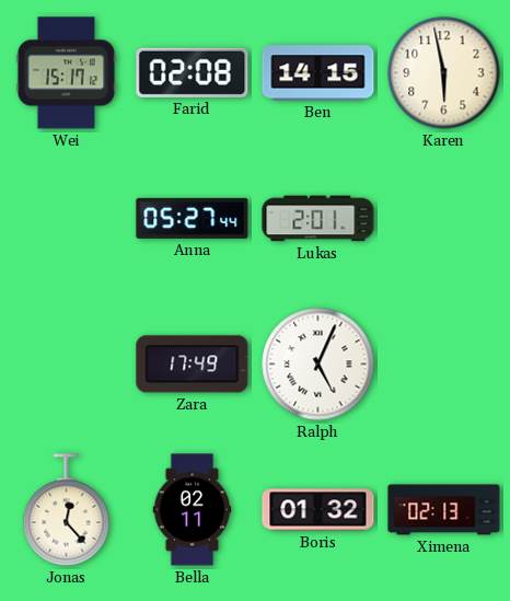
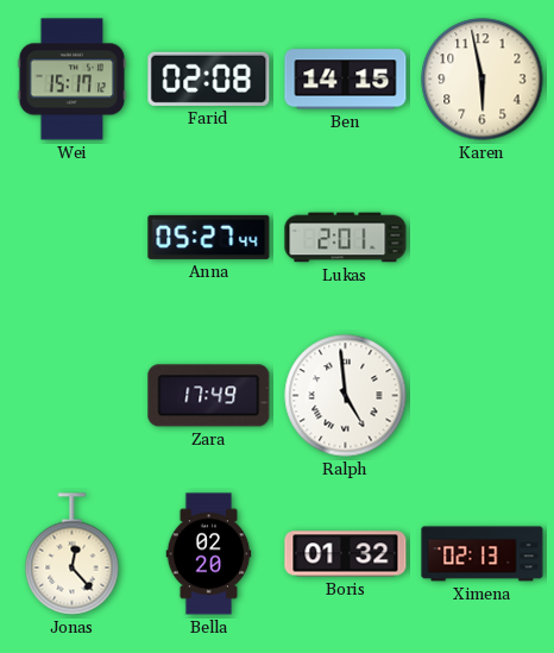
Ralph: 5:04 -> 4:59
Bella: 02:11 -> 02:20
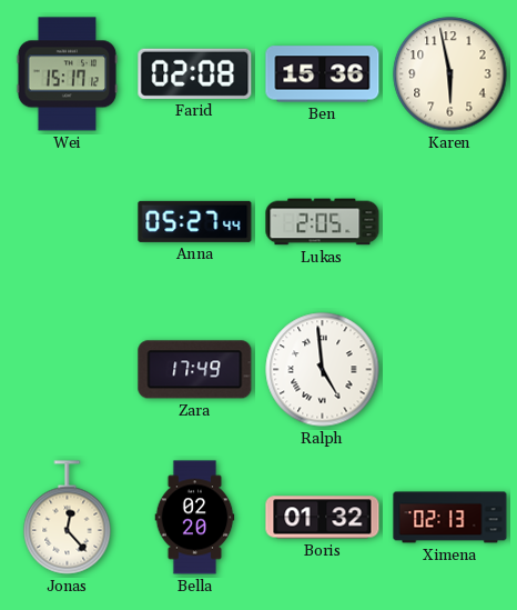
Ben: 14:15 -> 15:36
Lukas: 2:01 -> 2:05
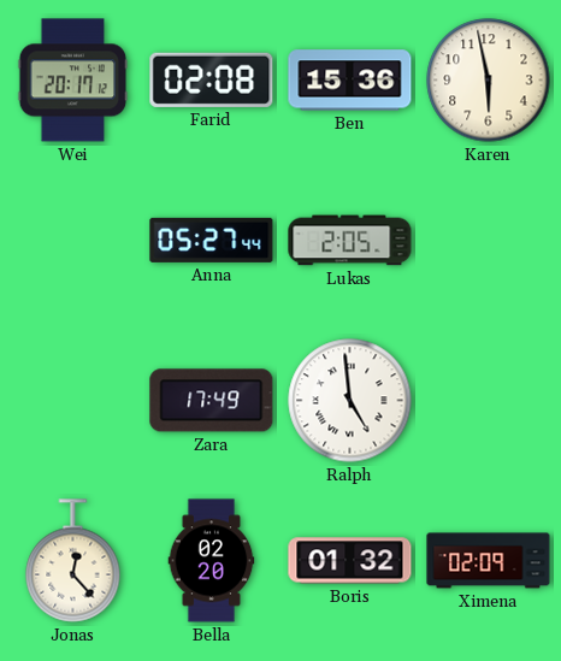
Wei: 15:17 -> 20:17
Ximena: 02:13 -> 02:09
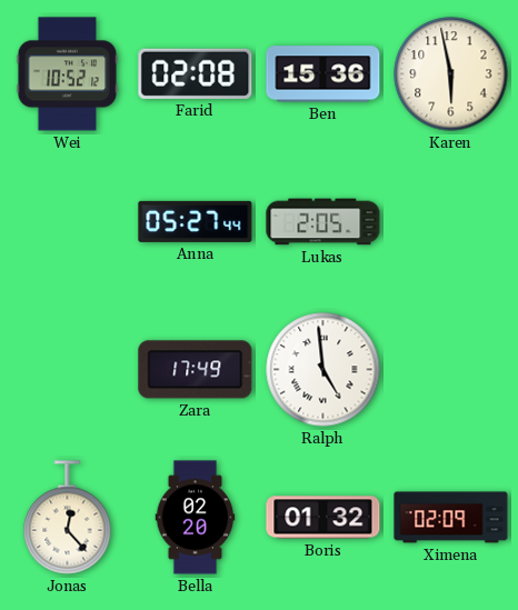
Wei: 20:17 -> 10:52
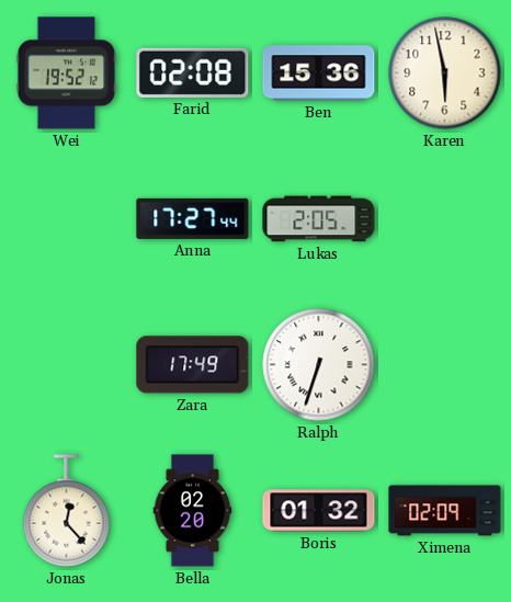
Wei: 10:52 -> 19:52
Anna: 05:27 -> 17:27
Ralph: 4:59 -> 6:33
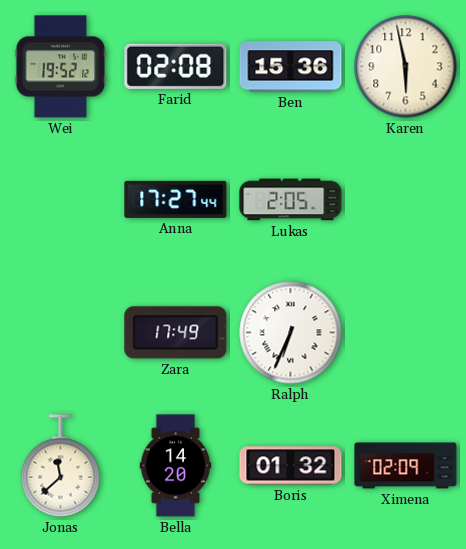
Ralph: 6:33 -> 6:34
Jonas: 12:23 -> 11:38
Bella: 02:20 -> 14:20
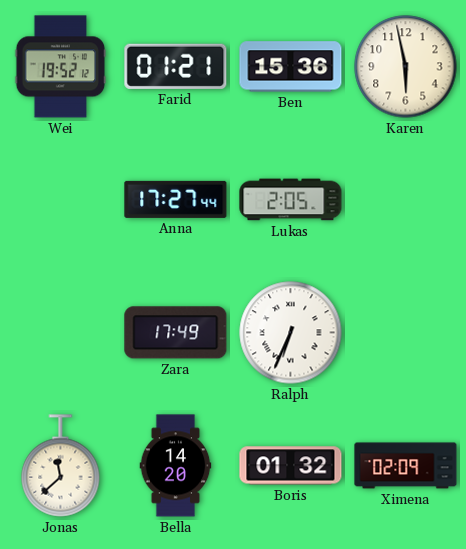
Farid: 02:08 -> 01:21
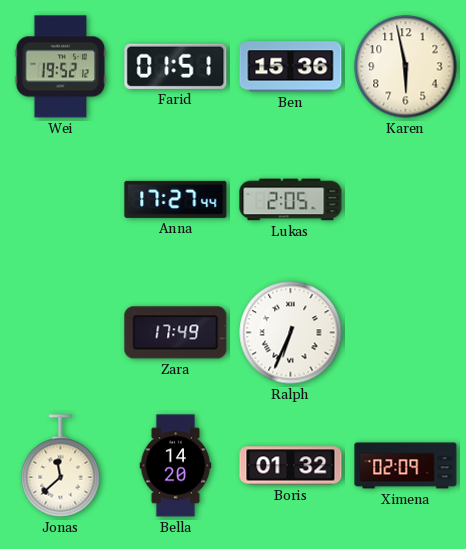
Farid: 01:21 -> 01:51
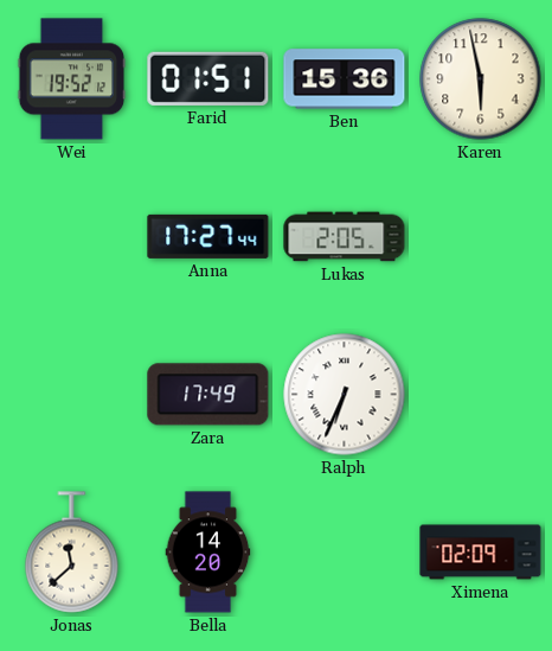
Boris: 01:32 -> none
